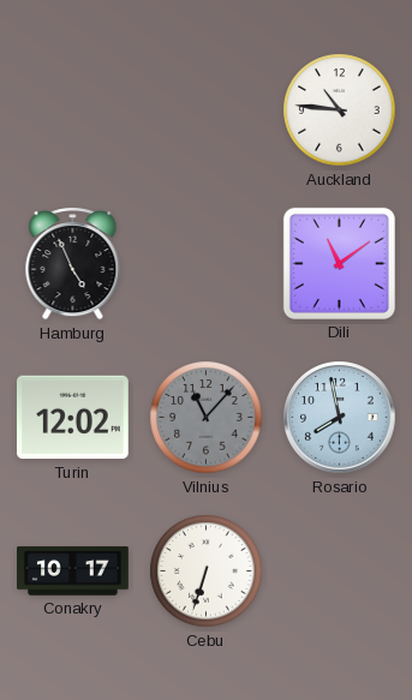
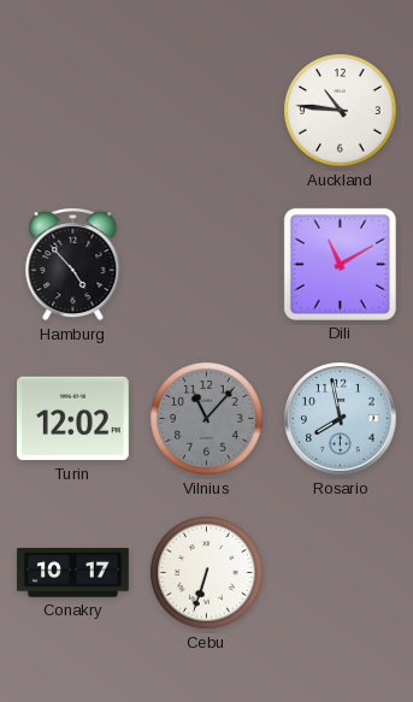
Hamburg: 4:56 -> 4:53
Dili: 11:09 -> 11:10
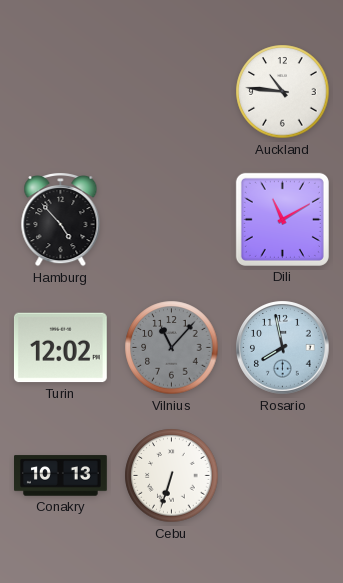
Conakry: 10:17 -> 10:13
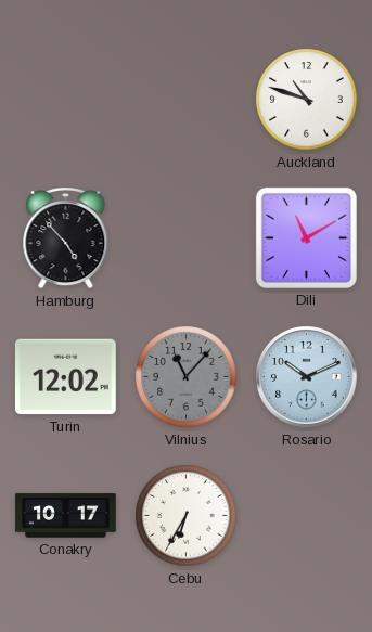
Auckland: 10:46 -> 10:48
Rosario: 7:58 -> 10:11
Conakry: 10:13 -> 10:17
Cebu: 6:33 -> 6:35
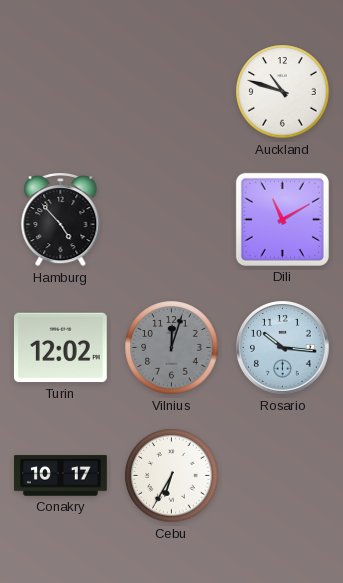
Vilnius: 11:07 -> 12:03
Rosario: 10:11 -> 10:16
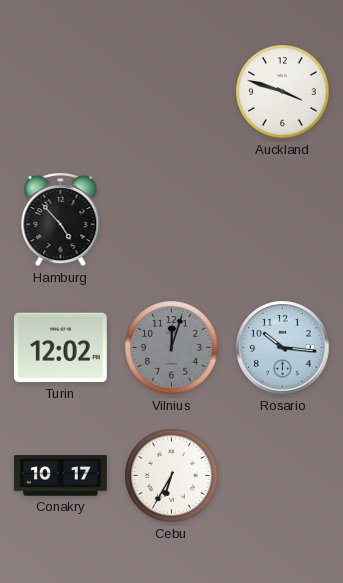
Auckland: 10:48 -> 3:48
Dili: 11:10 -> none
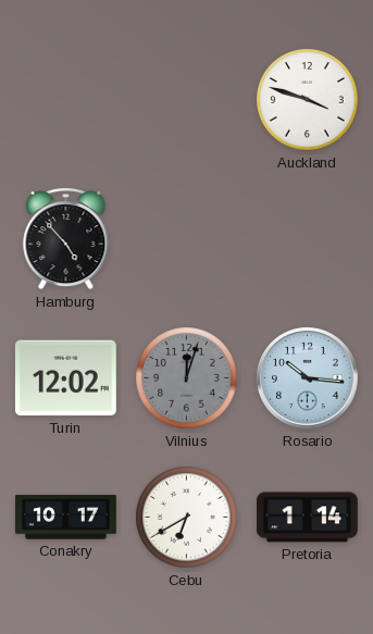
Cebu: 6:35 -> 6:40
Pretoria: none -> 1:14
